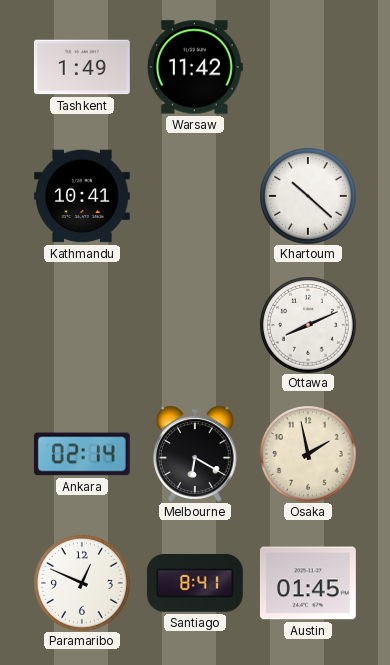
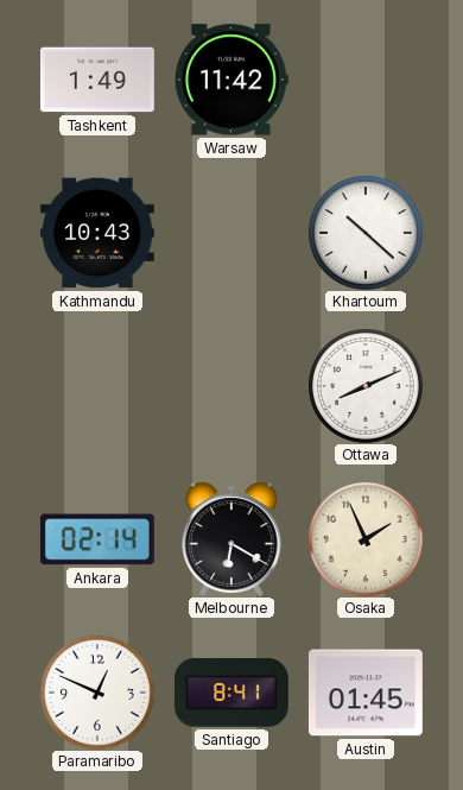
Kathmandu: 10:41 -> 10:43
Osaka: 1:58 -> 1:56
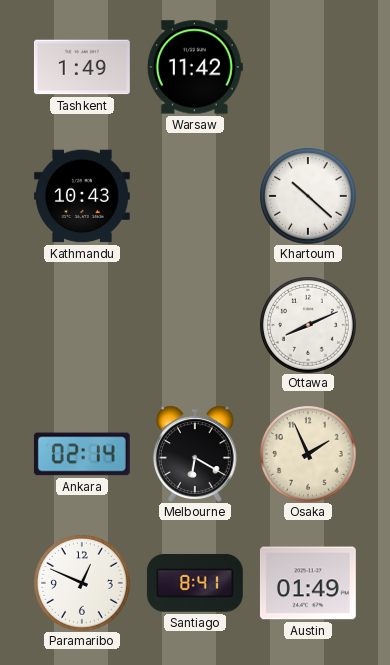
Austin: 01:45 -> 01:49
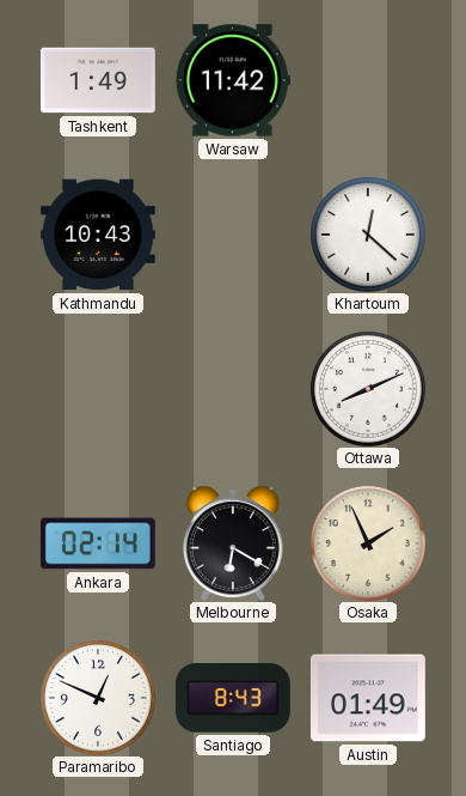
Khartoum: 10:22 -> 12:22
Santiago: 8:41 -> 8:43
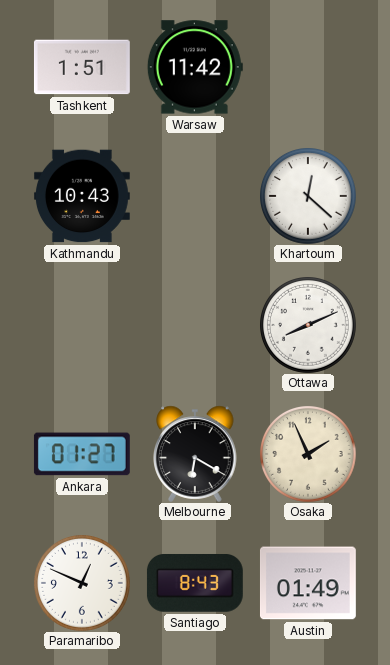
Tashkent: 1:49 -> 1:51
Ankara: 02:14 -> 01:27
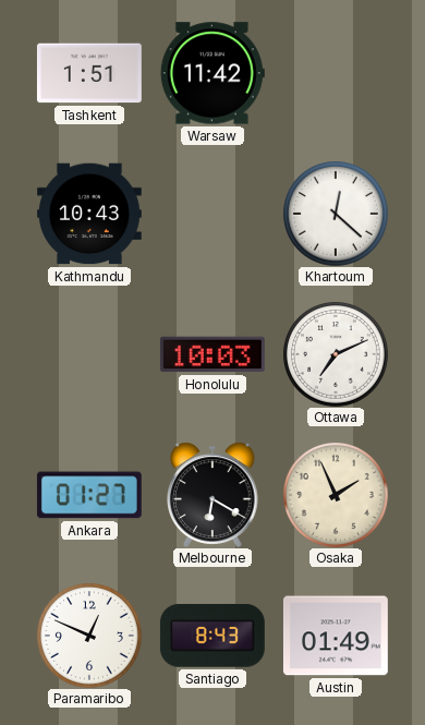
Honolulu: none -> 10:03
Ottawa: 8:11 -> 7:11
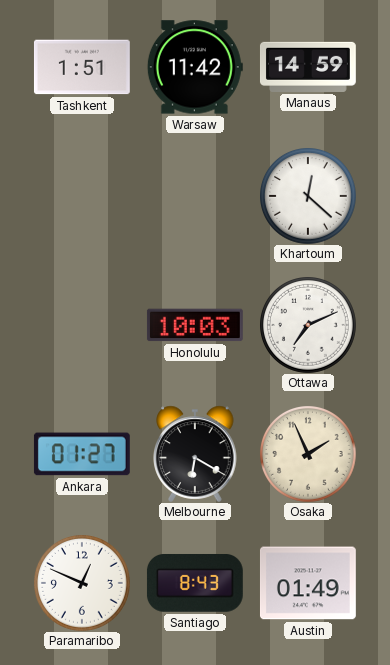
Manaus: none -> 14:59
Kathmandu: 10:43 -> none
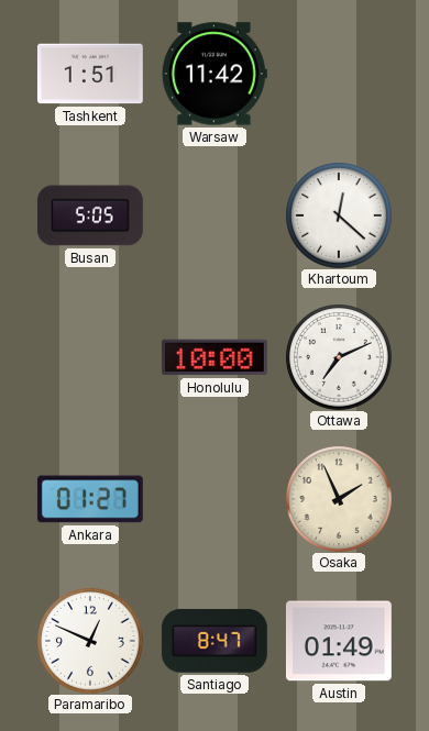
Manaus: 14:59 -> none
Busan: none -> 5:05
Honolulu: 10:03 -> 10:00
Melbourne: 6:20 -> none
Santiago: 8:43 -> 8:47
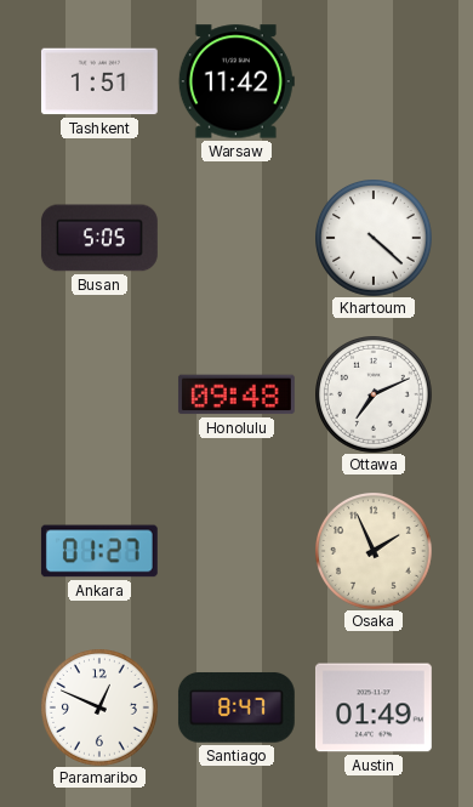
Khartoum: 12:22 -> 4:22
Honolulu: 10:00 -> 09:48
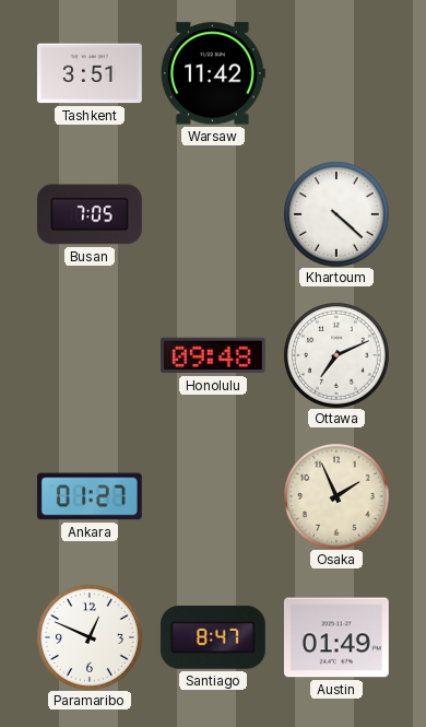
Tashkent: 1:51 -> 3:51
Busan: 5:05 -> 7:05
